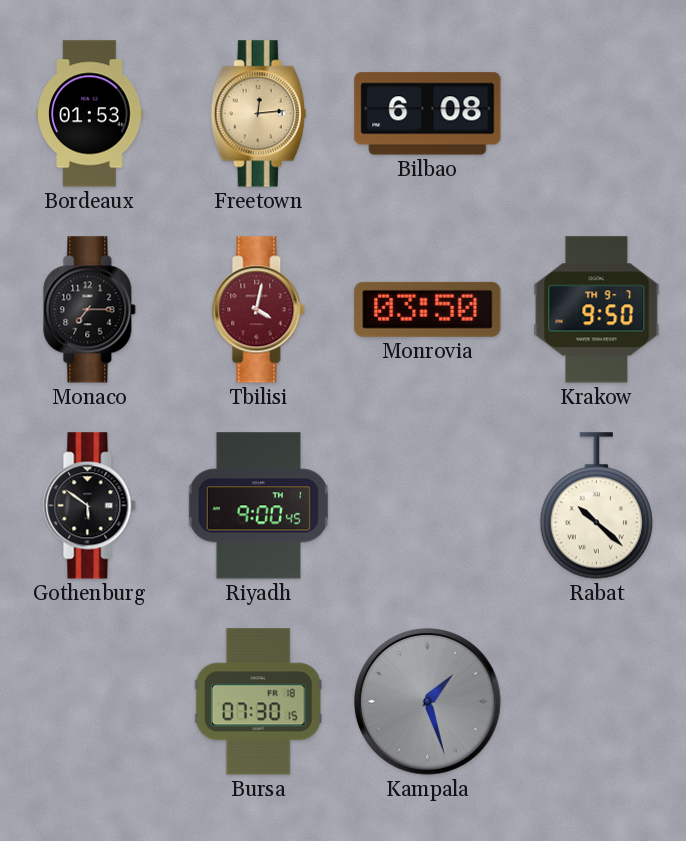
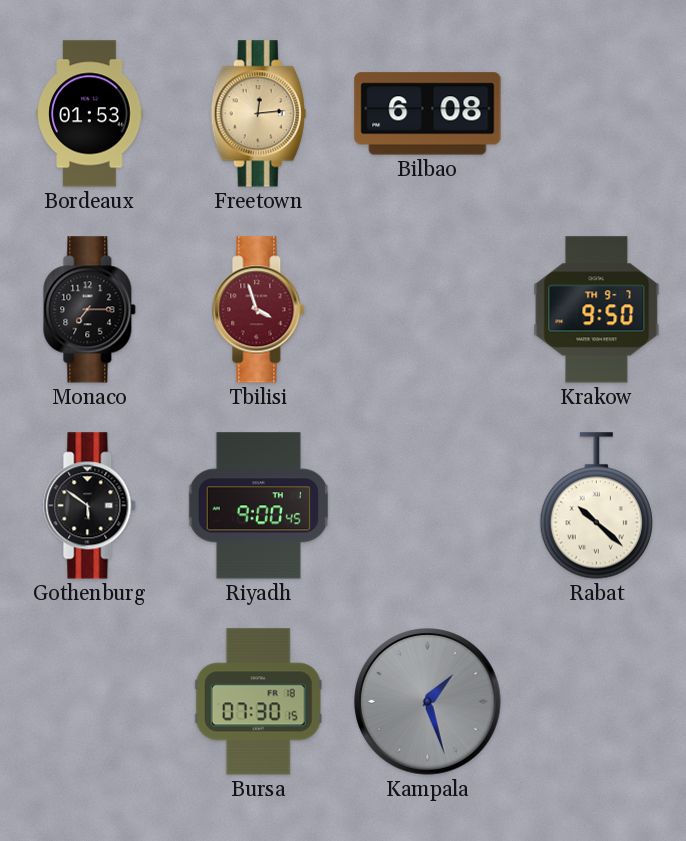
Tbilisi: 4:02 -> 3:57
Monrovia: 03:50 -> none
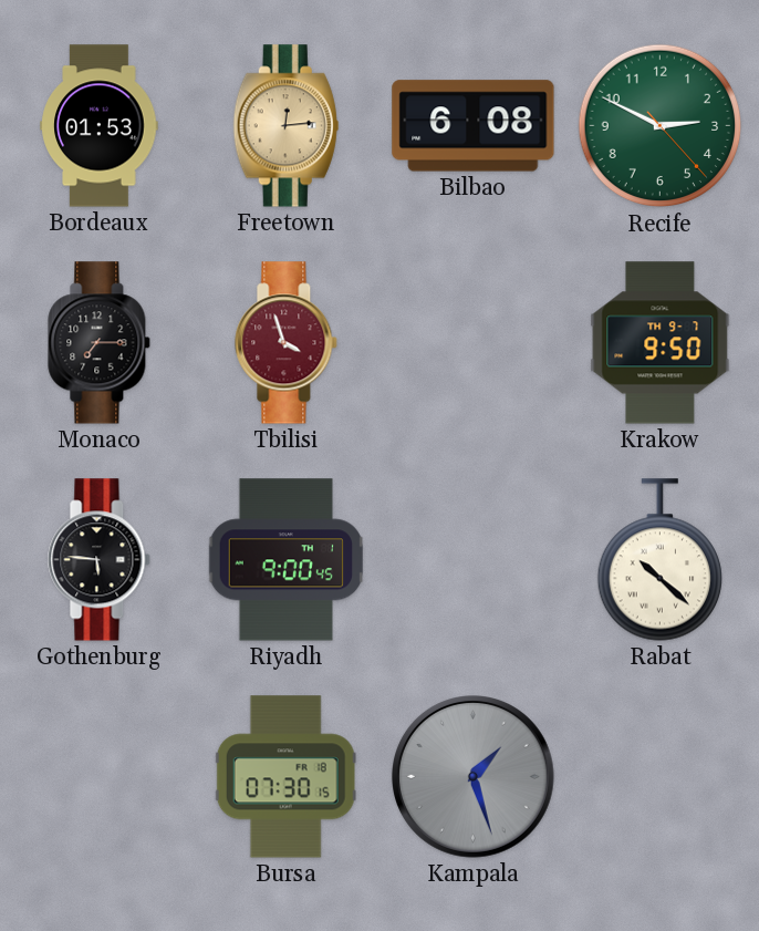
Recife: none -> 2:49
Gothenburg: 5:51 -> 5:46
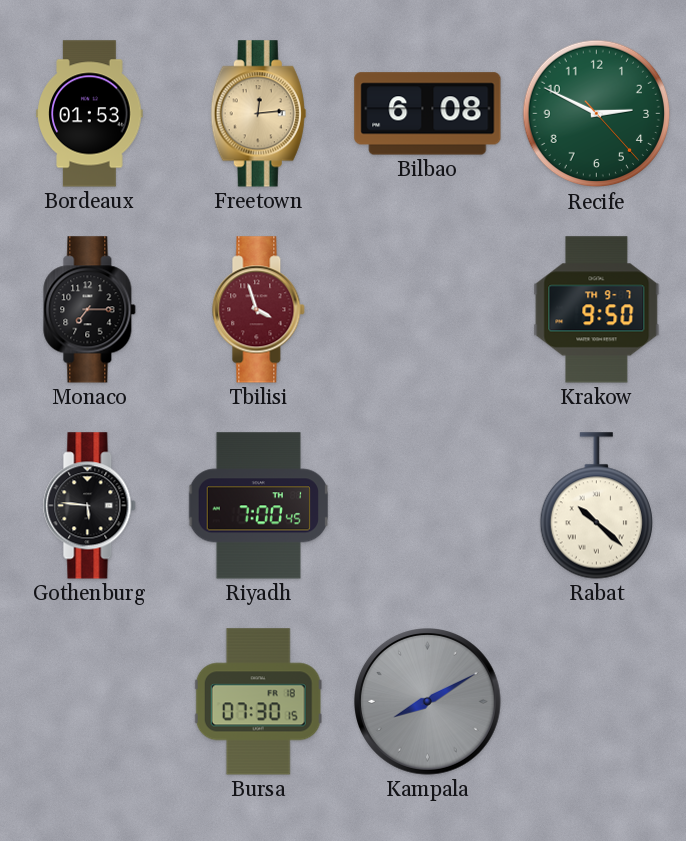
Riyadh: 9:00 -> 7:00
Kampala: 1:27 -> 8:10
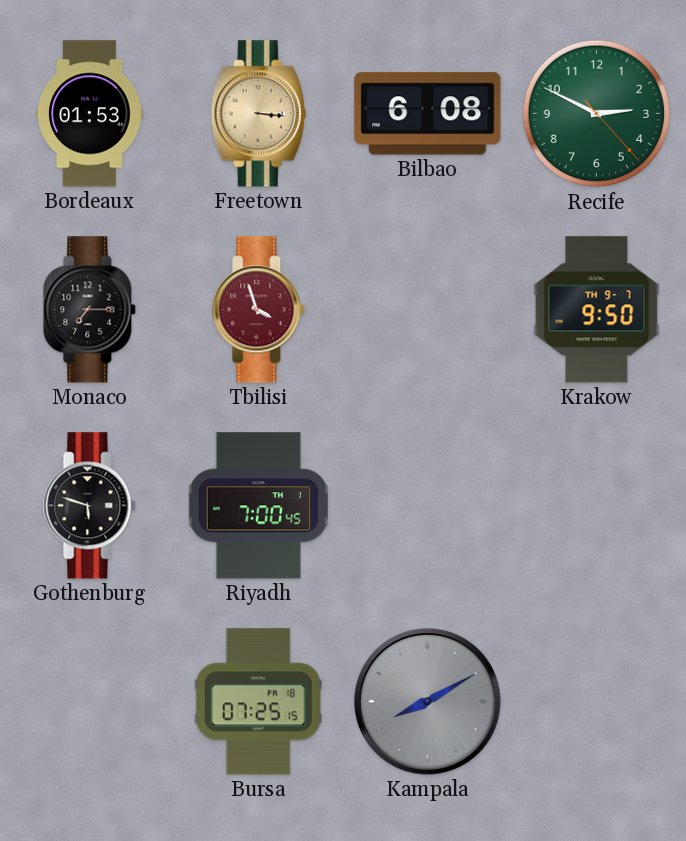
Freetown: 12:14 -> 3:16
Gothenburg: 5:46 -> 5:48
Rabat: 10:22 -> none
Bursa: 07:30 -> 07:25
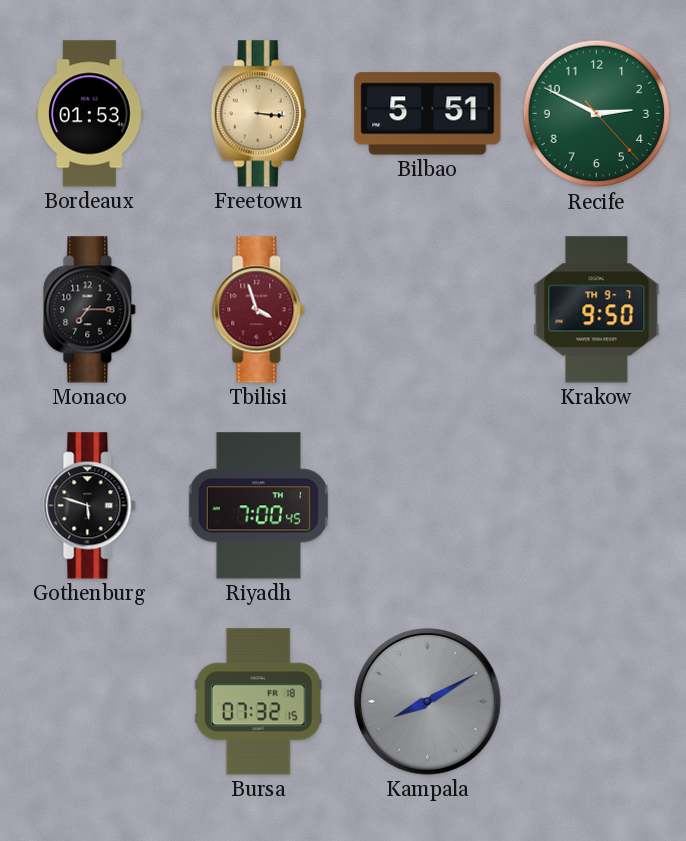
Bilbao: 6:08 -> 5:51
Bursa: 07:25 -> 07:32
